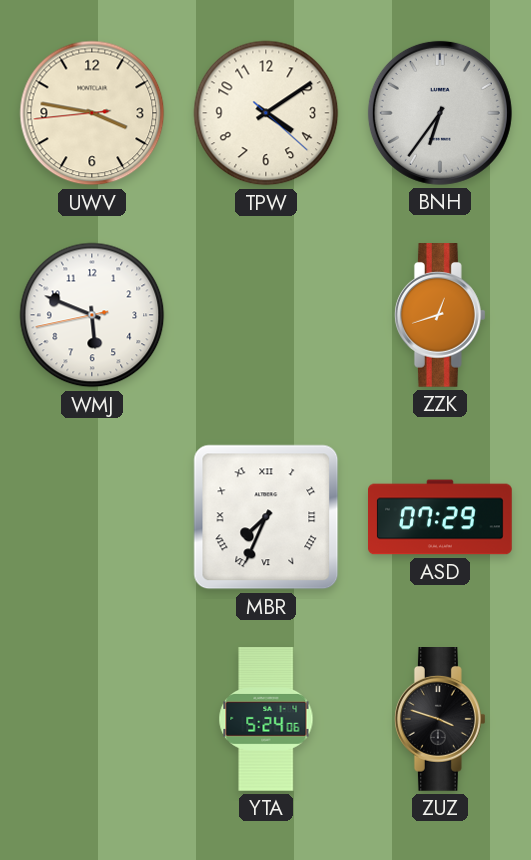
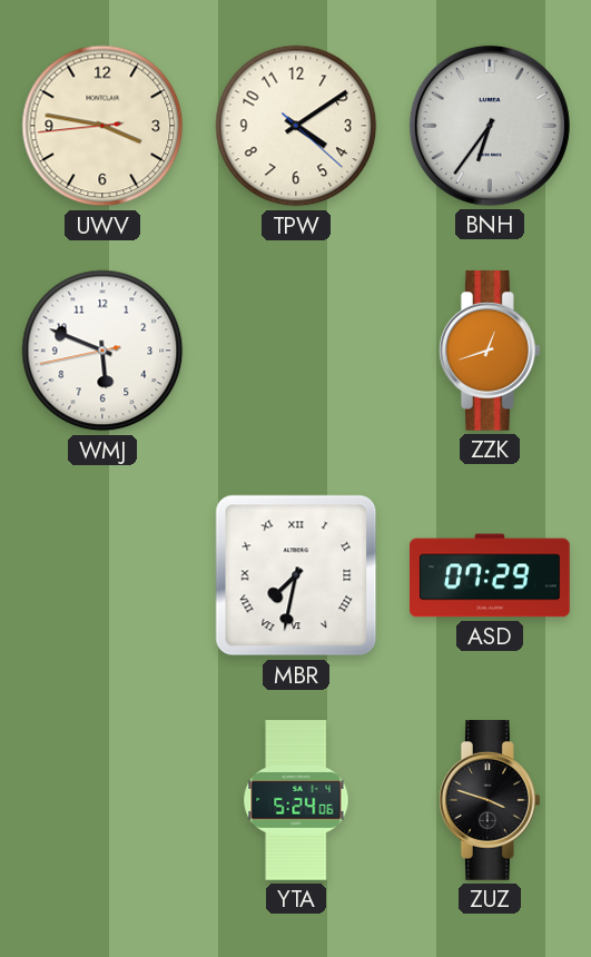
MBR: 7:34 -> 7:32
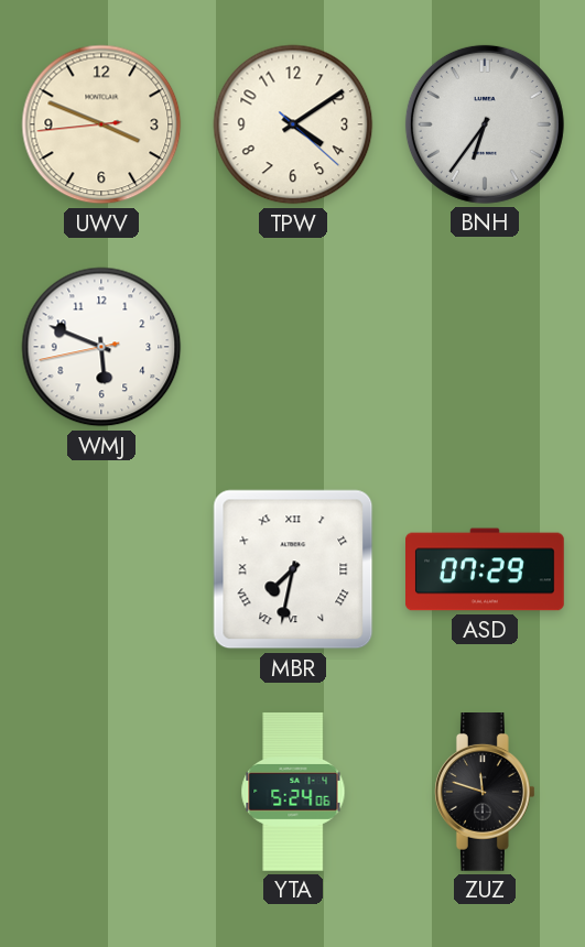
UWV: 3:46 -> 3:48
ZZK: 12:42 -> none
ZUZ: 3:48 -> 11:48
